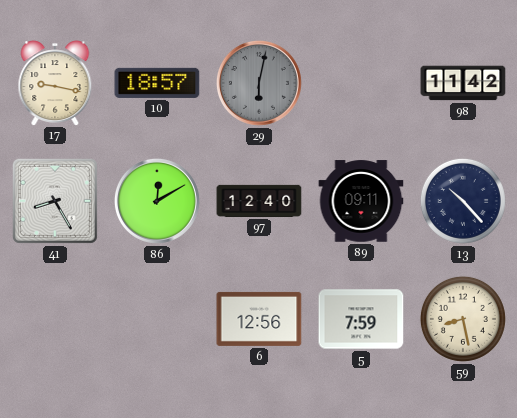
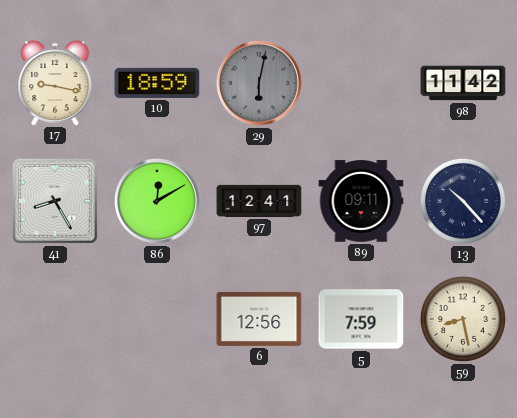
10: 18:57 -> 18:59
97: 12:40 -> 12:41
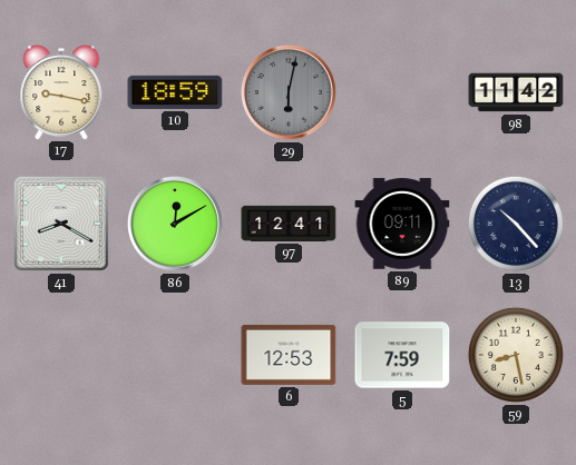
41: 8:25 -> 8:20
6: 12:56 -> 12:53
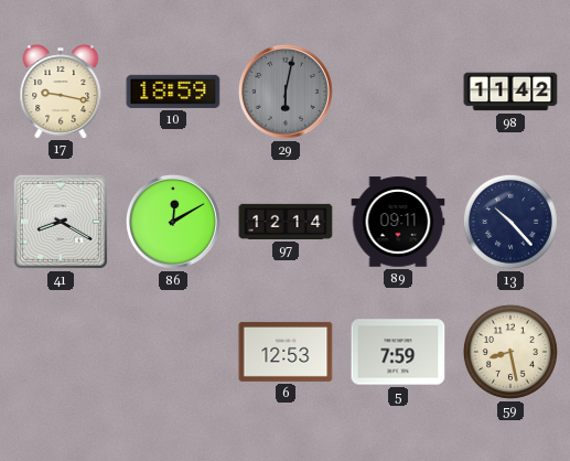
97: 12:41 -> 12:14
